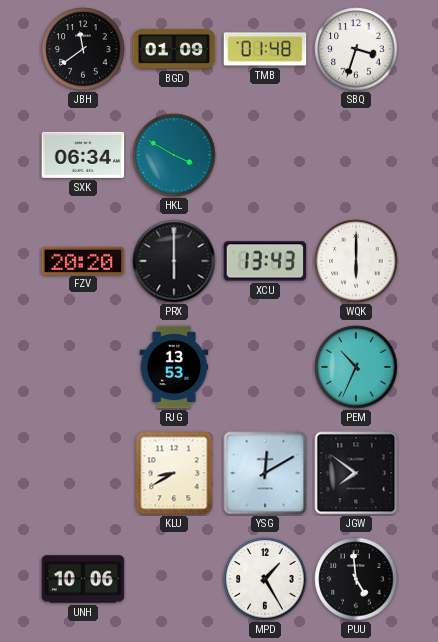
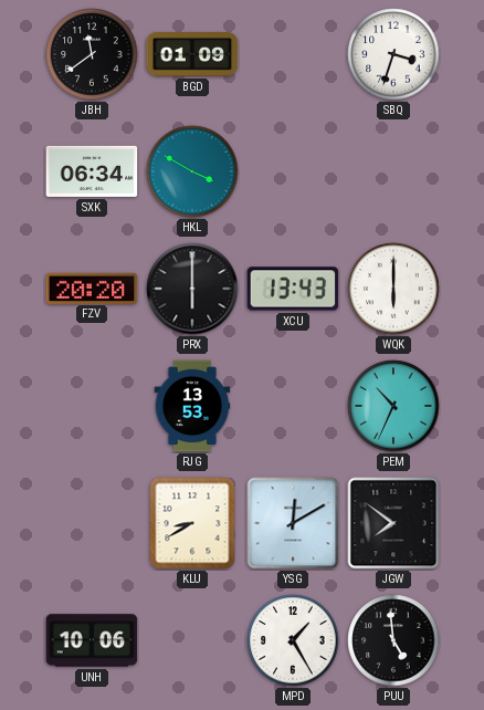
TMB: 01:48 -> none
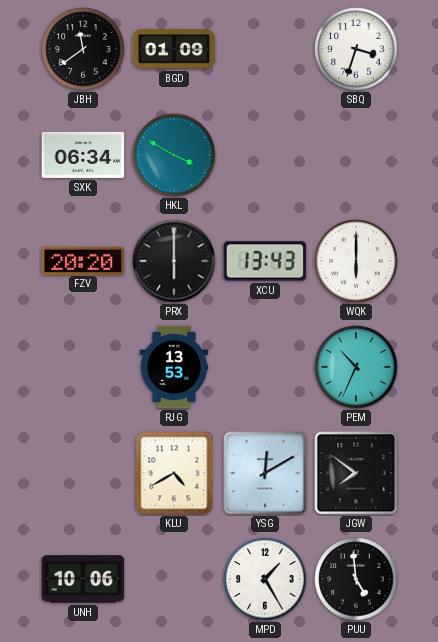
KLU: 8:40 -> 4:40
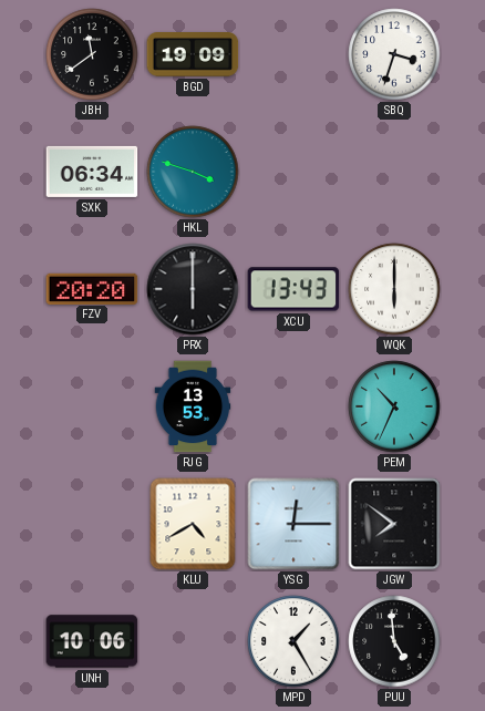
BGD: 01:09 -> 19:09
HKL: 3:50 -> 3:48
YSG: 12:10 -> 12:15
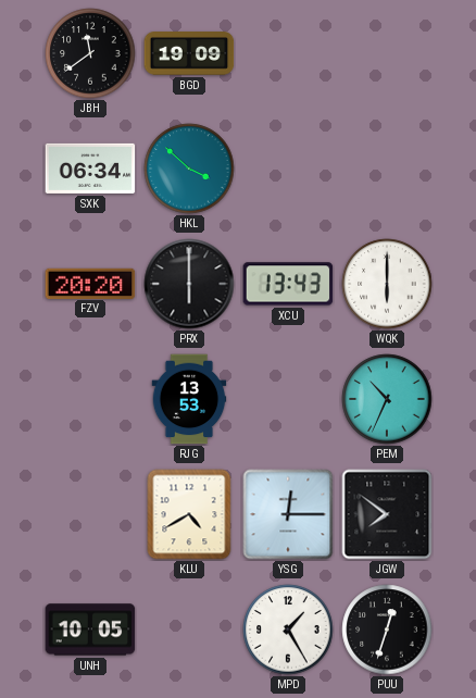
SBQ: 3:33 -> none
HKL: 3:48 -> 3:52
UNH: 10:06 -> 10:05
PUU: 4:59 -> 12:33
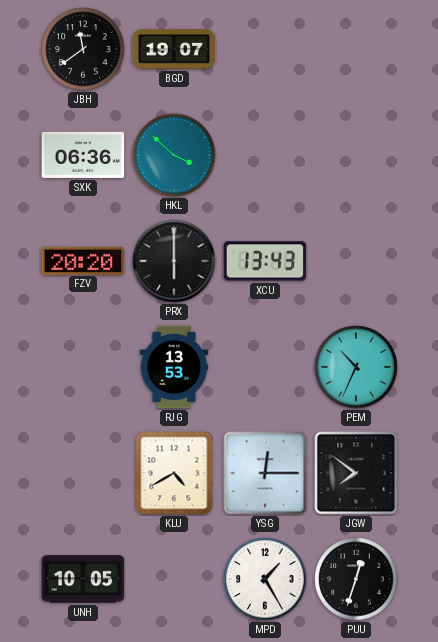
BGD: 19:09 -> 19:07
SXK: 06:34 -> 06:36
WQK: 6:00 -> none
